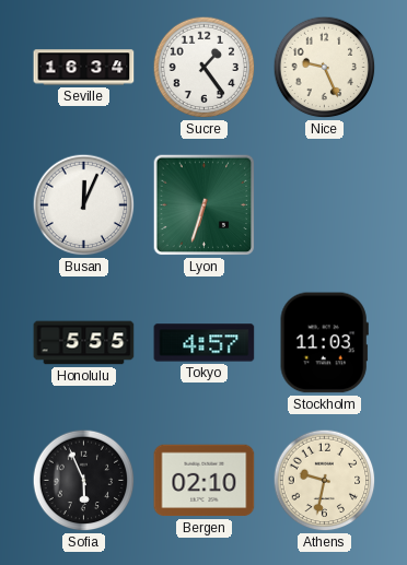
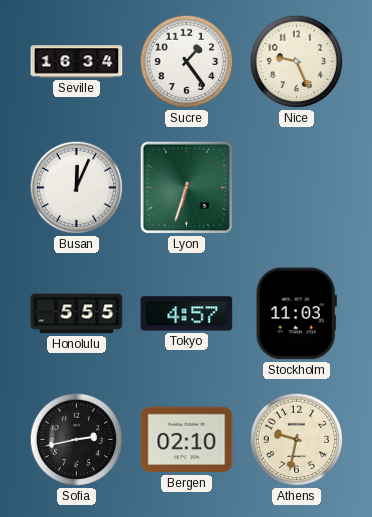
Sofia: 5:56 -> 2:43
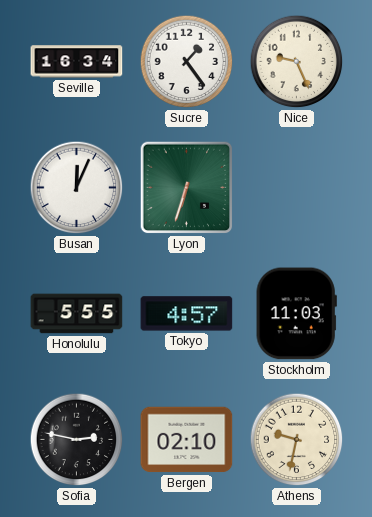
Sofia: 2:43 -> 2:47
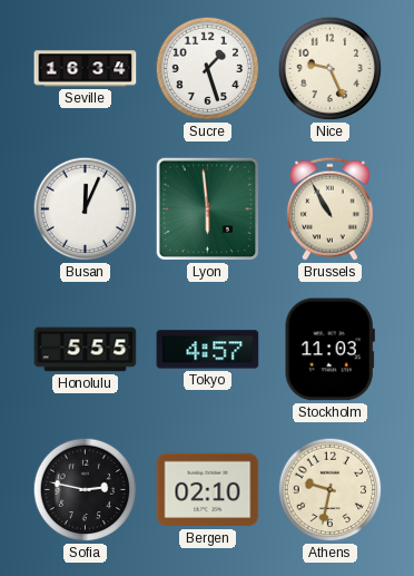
Sucre: 1:24 -> 1:27
Lyon: 6:33 -> 5:59
Brussels: none -> 10:55
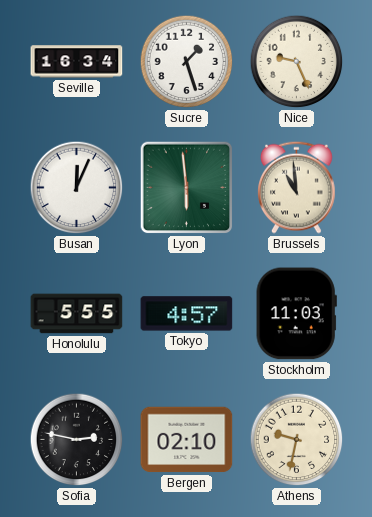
Brussels: 10:55 -> 10:59
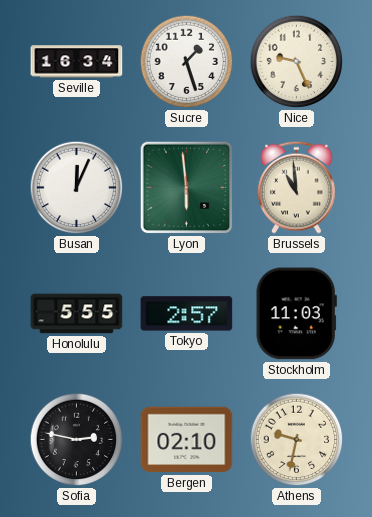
Tokyo: 4:57 -> 2:57
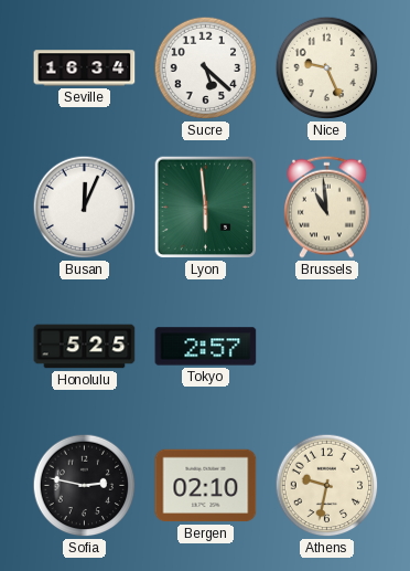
Sucre: 1:27 -> 5:22
Honolulu: 5:55 -> 5:25
Stockholm: 11:03 -> none
